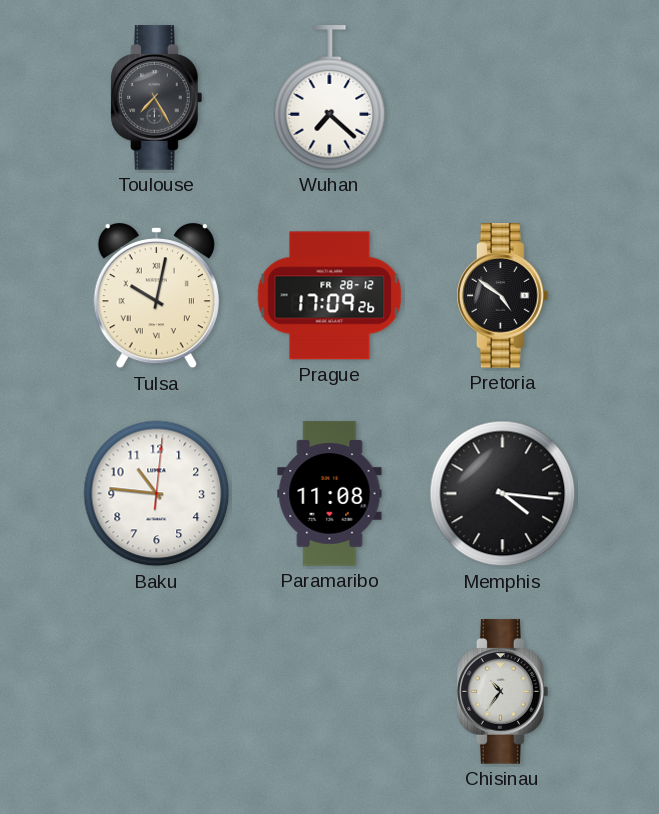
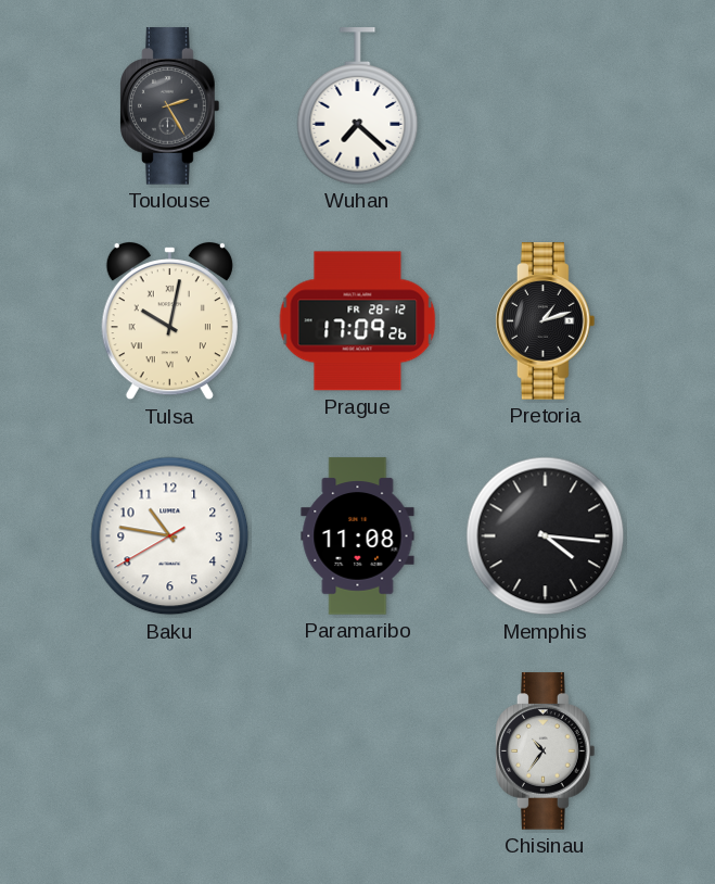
Toulouse: 7:25 -> 2:25
Pretoria: 4:51 -> 1:12
Baku: 10:46:01 -> 10:46:40
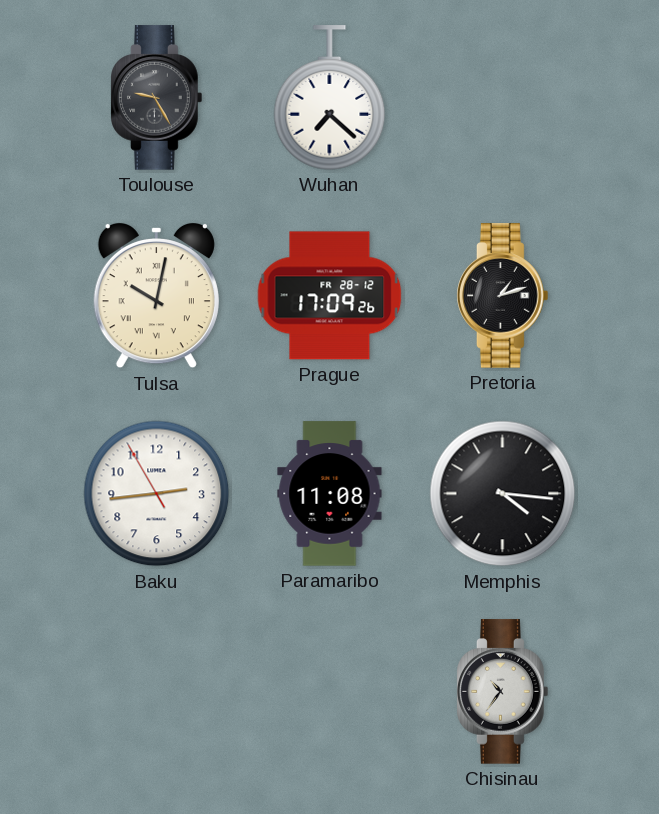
Toulouse: 2:25 -> 9:25
Baku: 10:46 -> 2:43
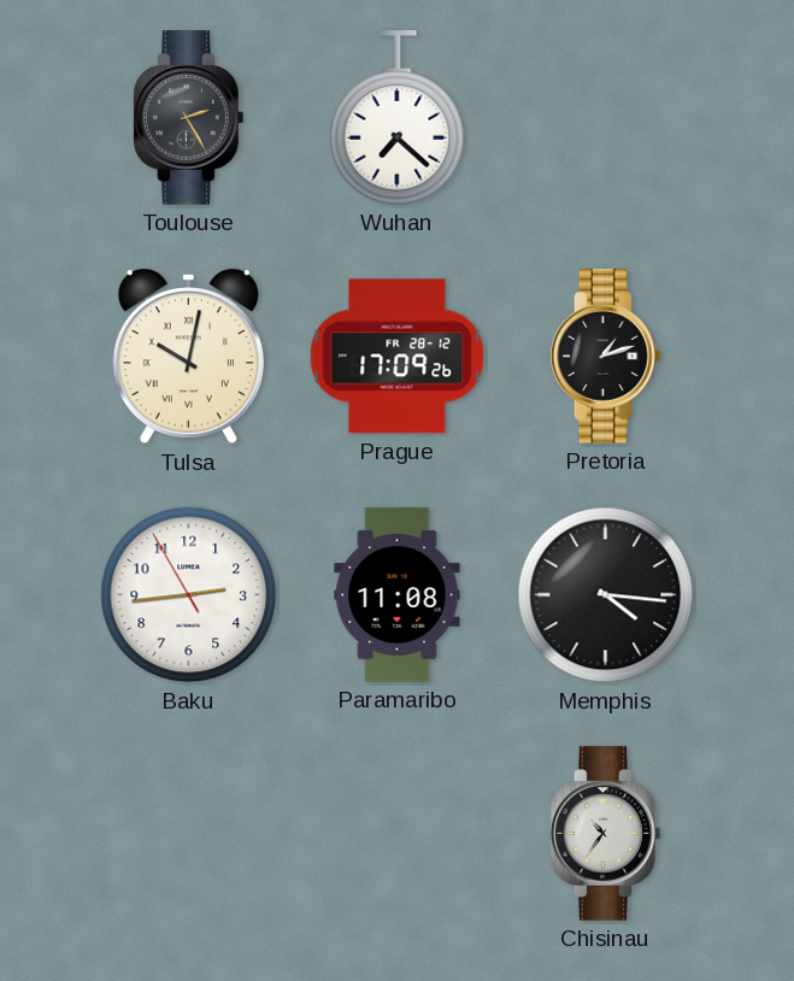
Toulouse: 9:25 -> 2:25
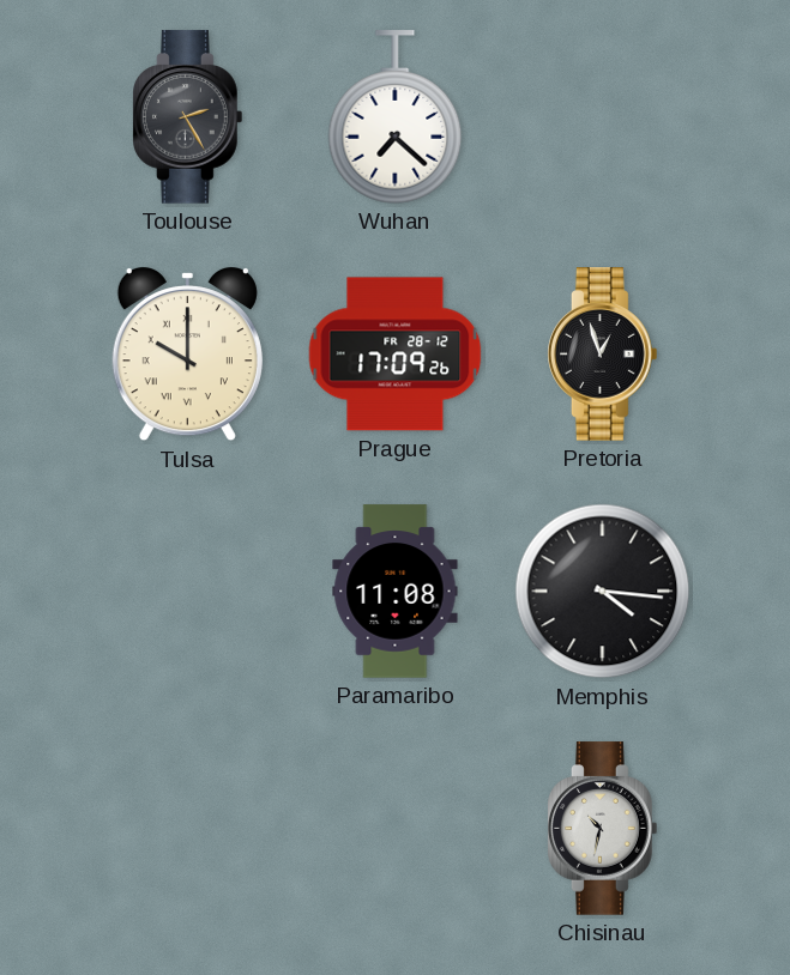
Tulsa: 10:02 -> 10:00
Pretoria: 1:12 -> 12:57
Baku: 2:43 -> none
Chisinau: 10:36 -> 10:32
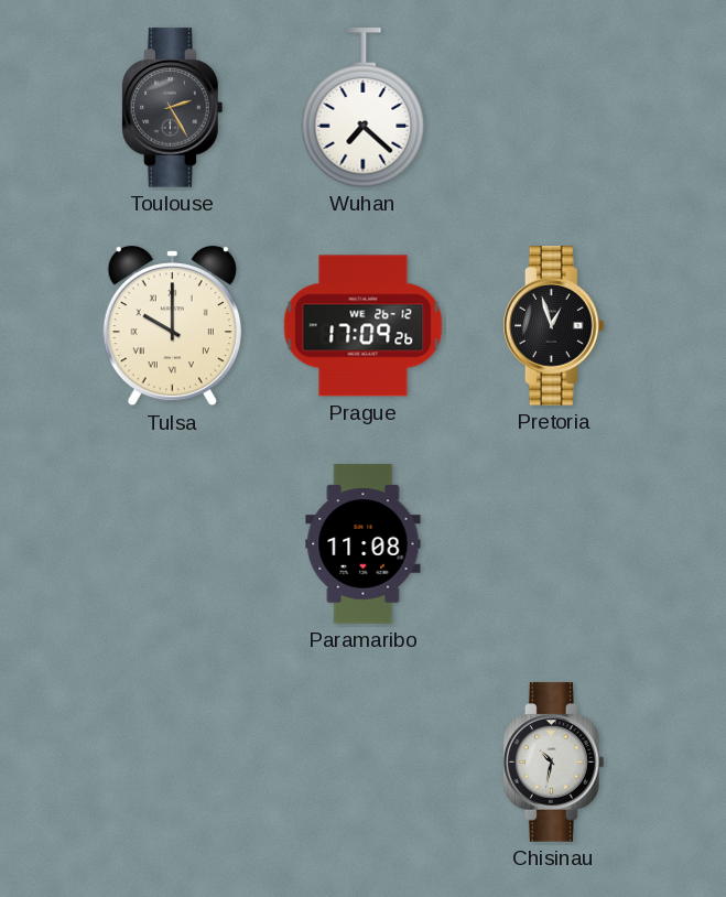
Prague date: FR 28-12 -> WE 26-12
Memphis: 4:16 -> none
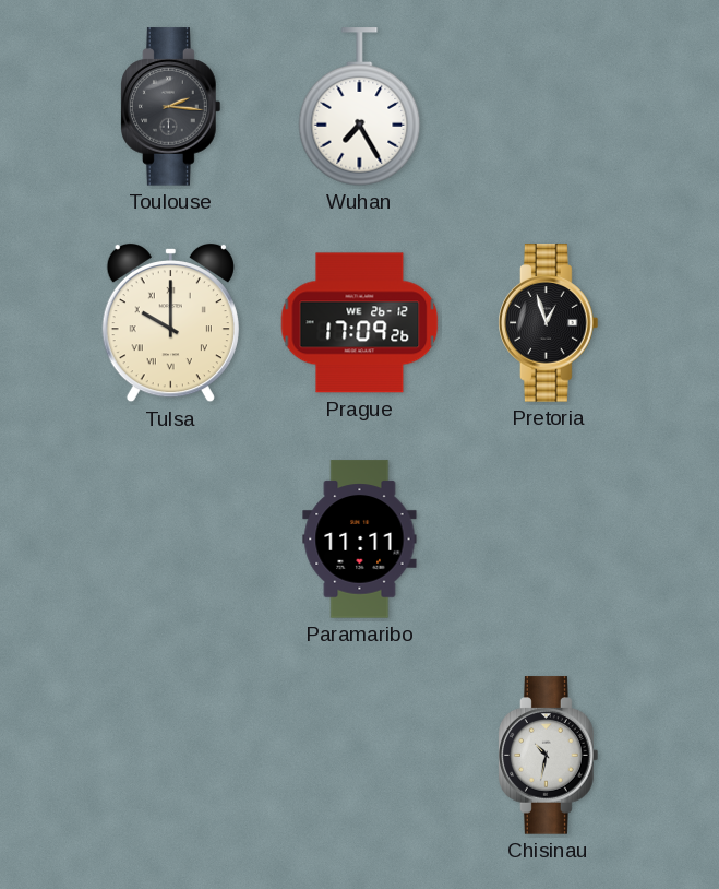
Toulouse: 2:25 -> 2:16
Wuhan: 7:22 -> 7:25
Paramaribo: 11:08 -> 11:11
